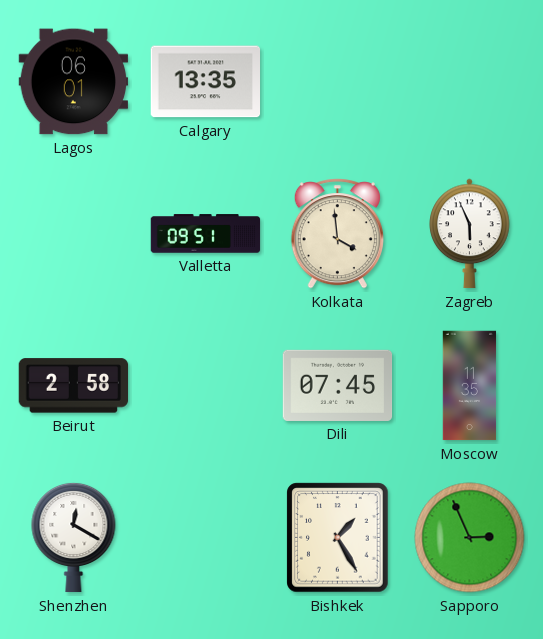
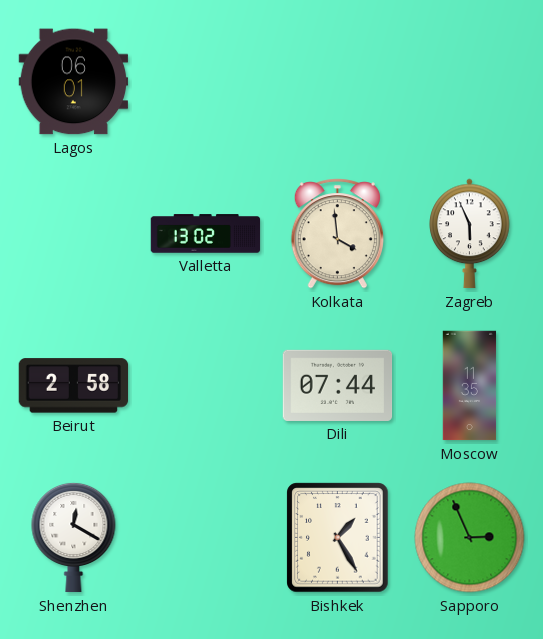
Calgary: 13:35 -> none
Valletta: 09:51 -> 13:02
Dili: 07:45 -> 07:44
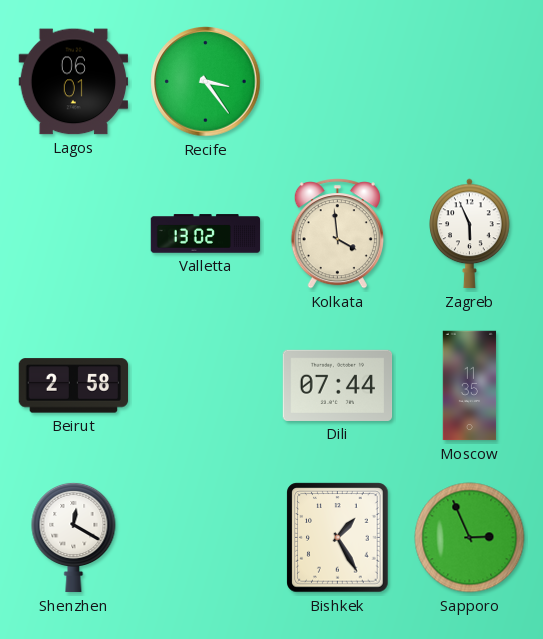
Recife: none -> 3:24
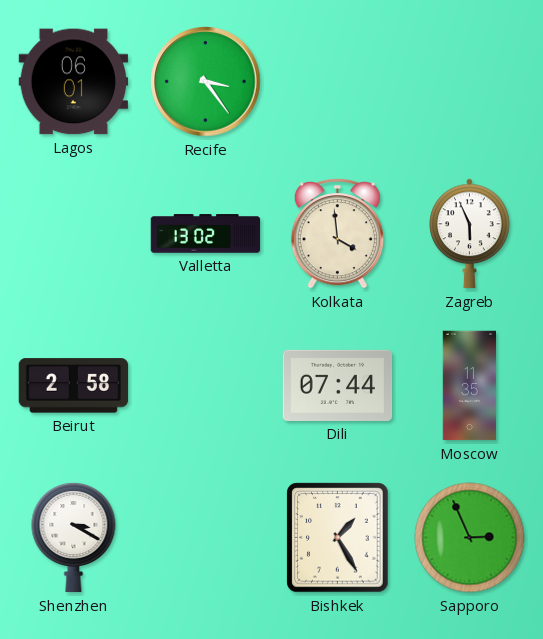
Shenzhen: 12:20 -> 3:20
